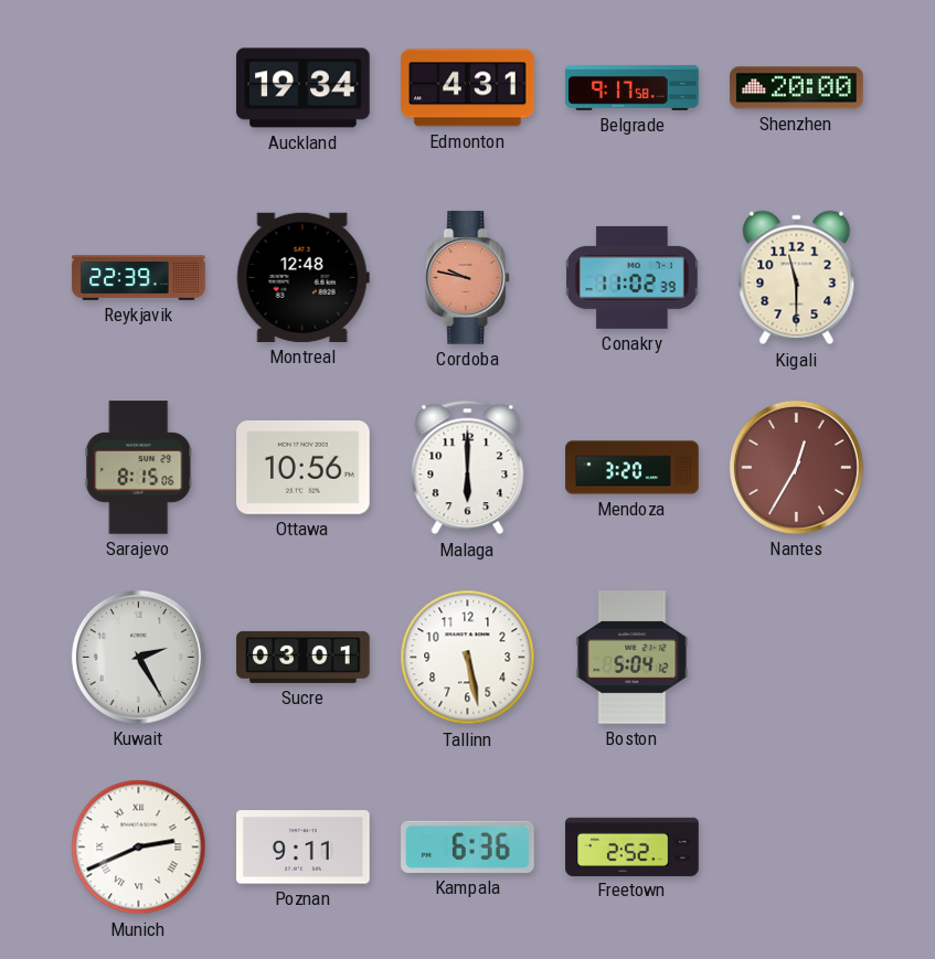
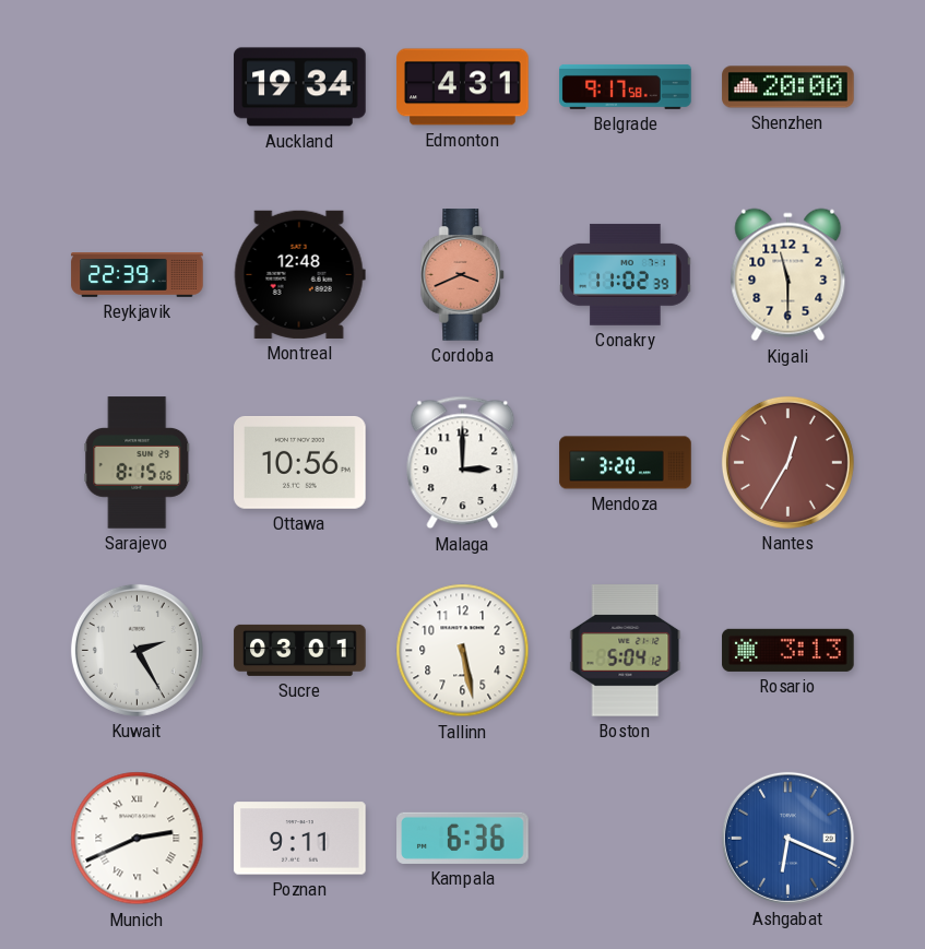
Cordoba: 9:47 -> 3:41
Malaga: 6:00 -> 3:00
Rosario: none -> 3:13
Freetown: 2:52 -> none
Ashgabat: none -> 6:19
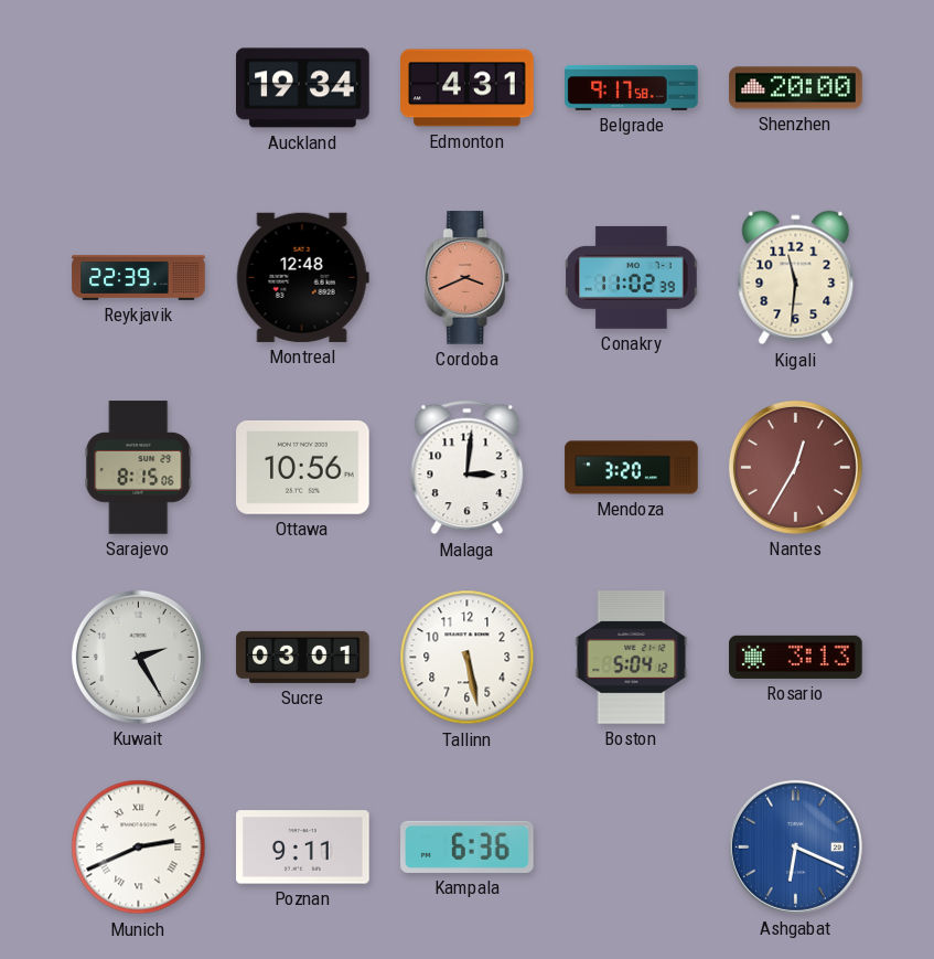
Kigali: 11:30 -> 11:31
Malaga: 3:00 -> 3:01
